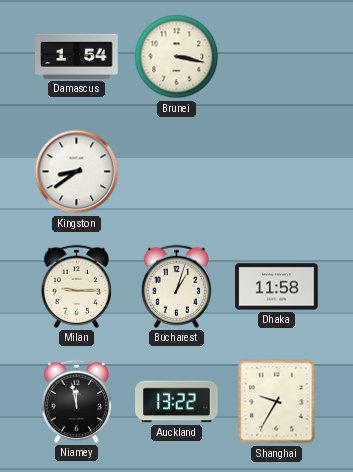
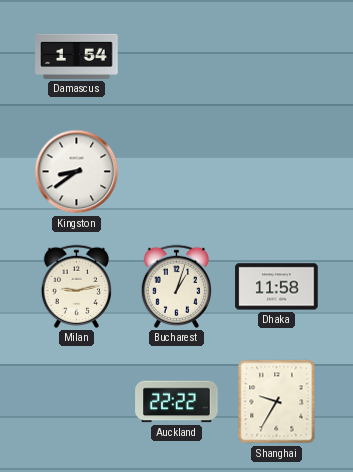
Brunei: 3:17 -> none
Milan: 9:15 -> 9:13
Niamey: 11:58 -> none
Auckland: 13:22 -> 22:22
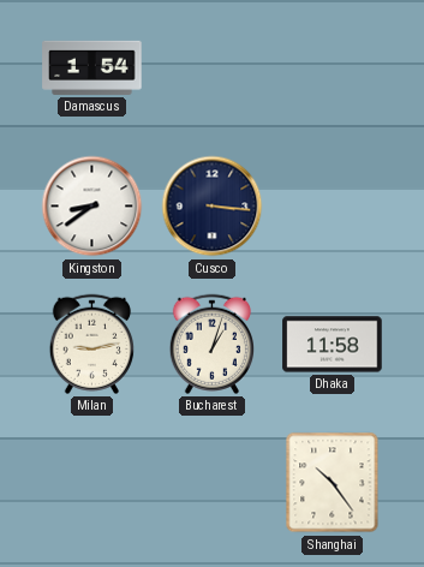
Cusco: none -> 3:16
Auckland: 22:22 -> none
Shanghai: 9:35 -> 10:24
